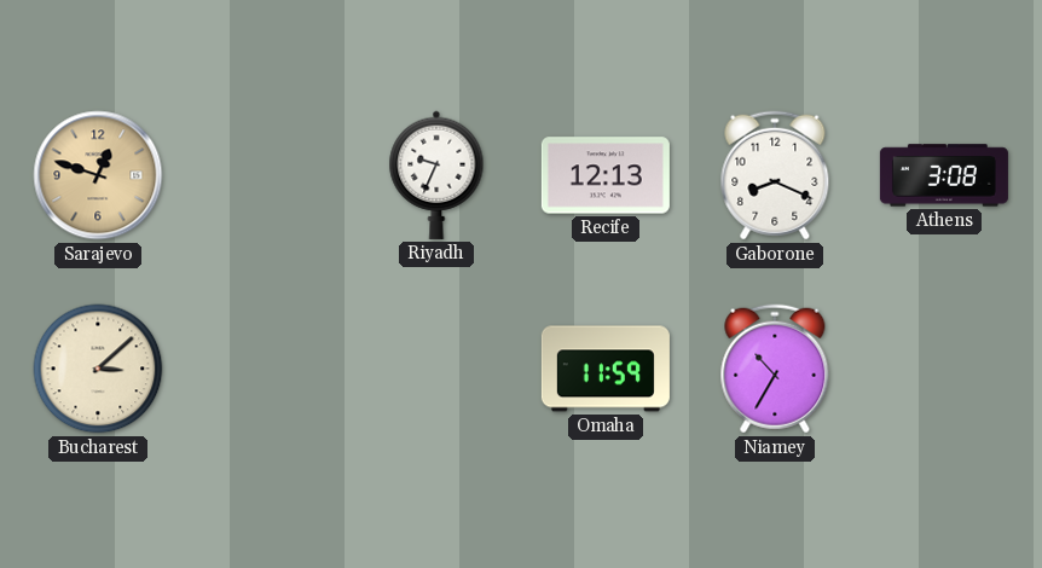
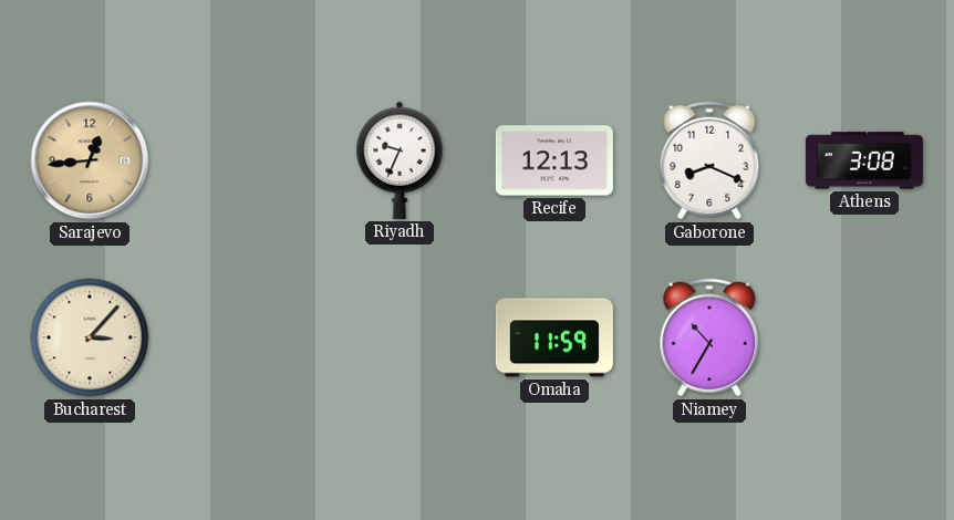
Sarajevo: 12:48 -> 12:44
Bucharest: 3:08 -> 3:07
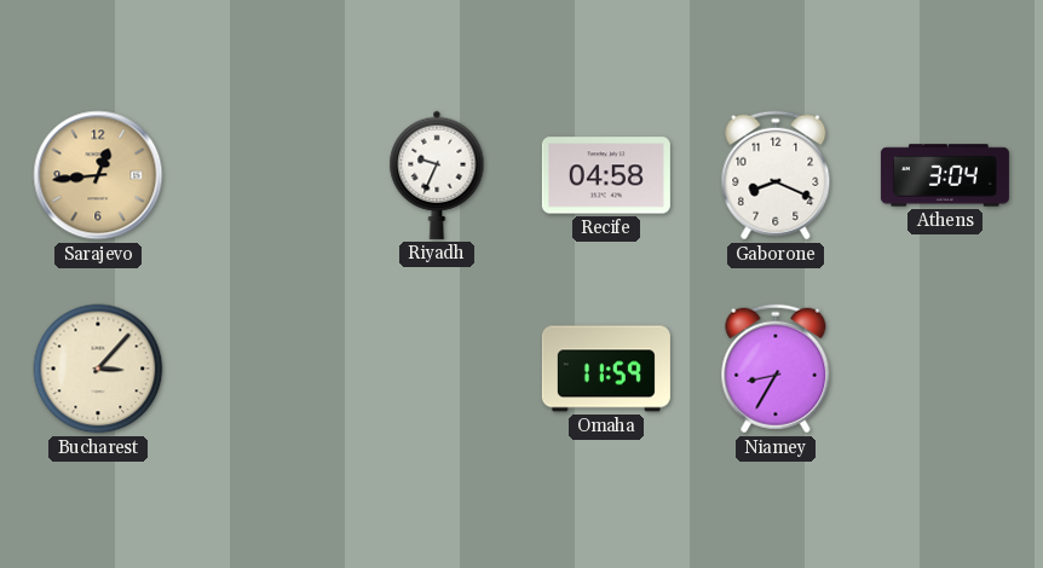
Recife: 12:13 -> 04:58
Athens: 3:08 -> 3:04
Niamey: 10:35 -> 8:35
